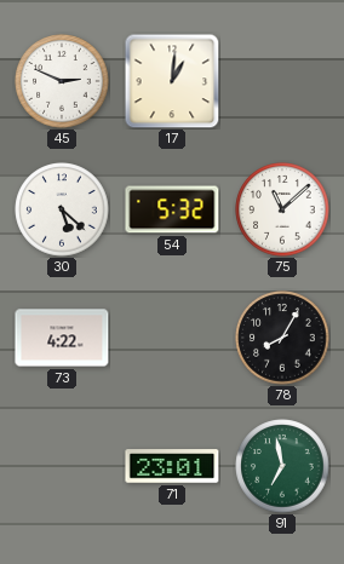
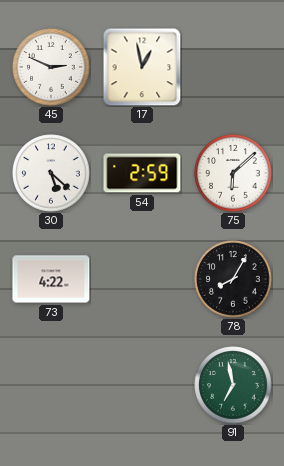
17: 1:01 -> 12:58
54: 5:32 -> 2:59
75: 11:08 -> 6:08
71: 23:01 -> none
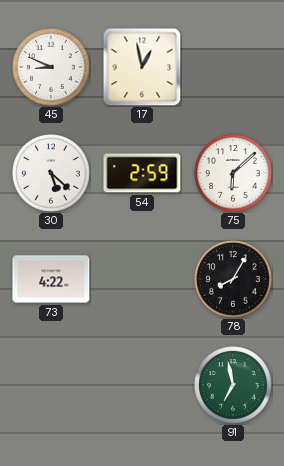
45: 2:49 -> 8:49
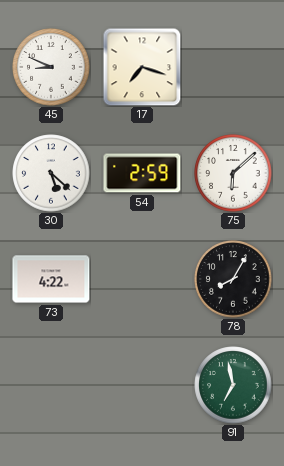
17: 12:58 -> 7:18
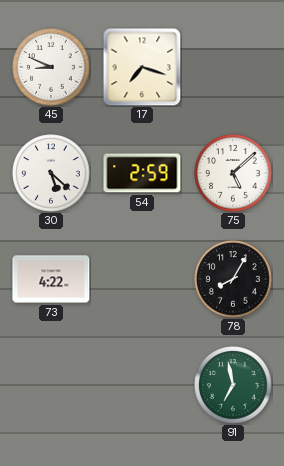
75: 6:08 -> 5:08
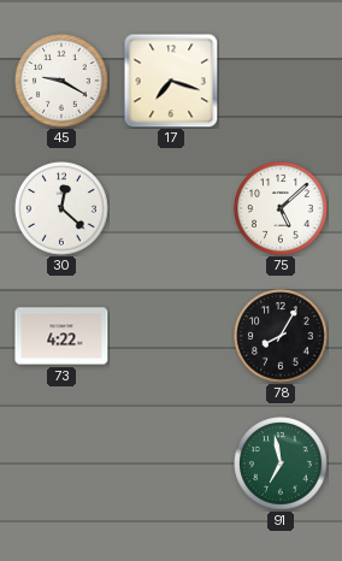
45: 8:49 -> 9:20
30: 5:22 -> 12:22
54: 2:59 -> none
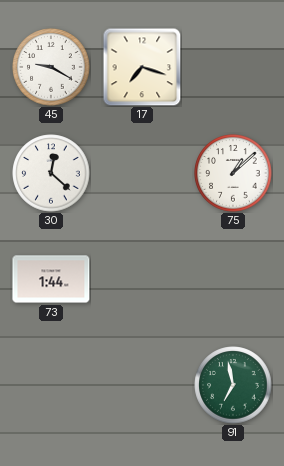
75: 5:08 -> 1:08
73: 4:22 -> 1:44
78: 8:05 -> none
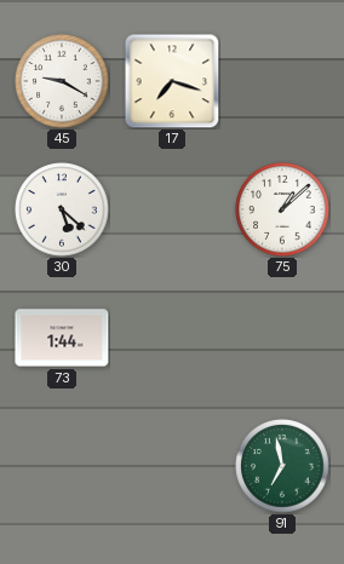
30: 12:22 -> 5:22
